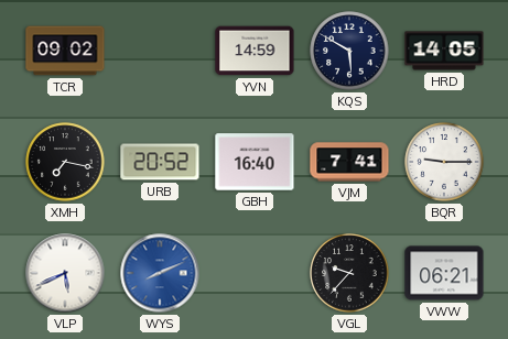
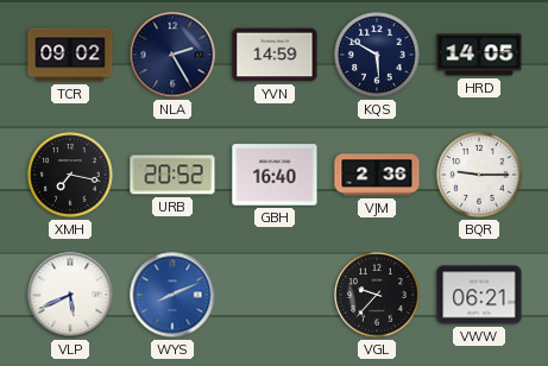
NLA: none -> 2:25
VJM: 7:41 -> 2:36
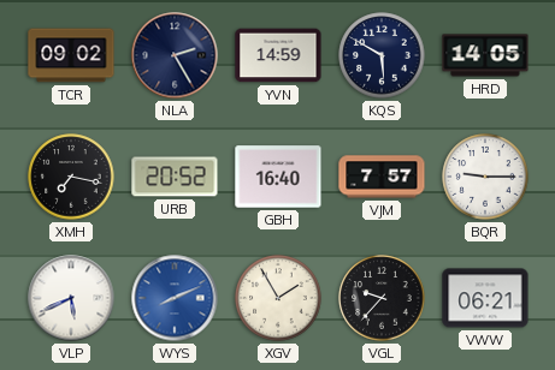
VJM: 2:36 -> 7:57
XGV: none -> 1:55
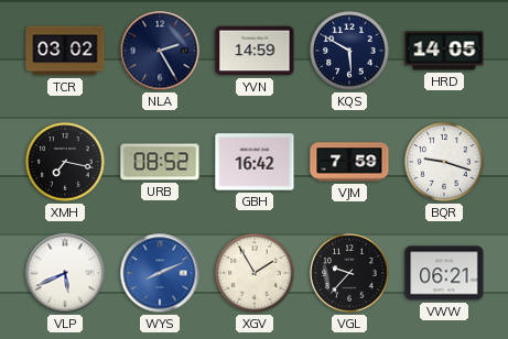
TCR: 09:02 -> 03:02
URB: 20:52 -> 08:52
GBH: 16:40 -> 16:42
VJM: 7:57 -> 7:59
BQR: 9:15 -> 9:18
